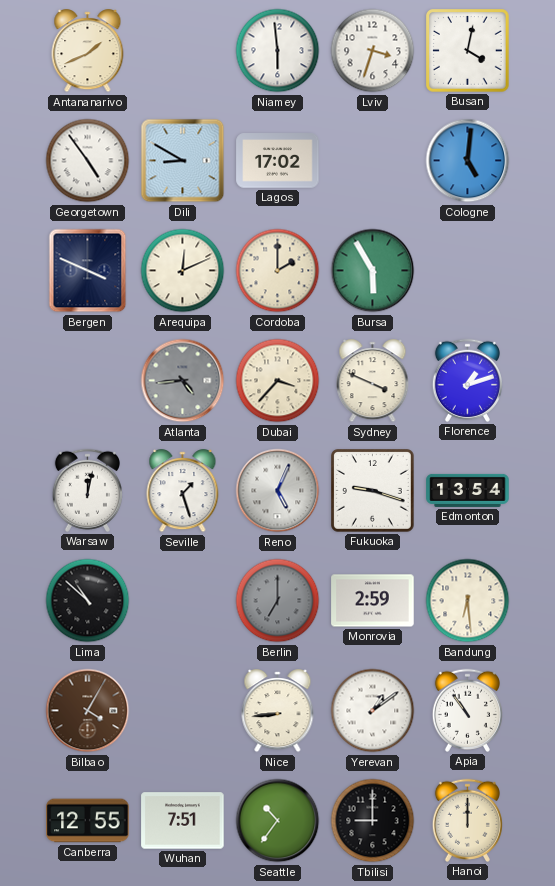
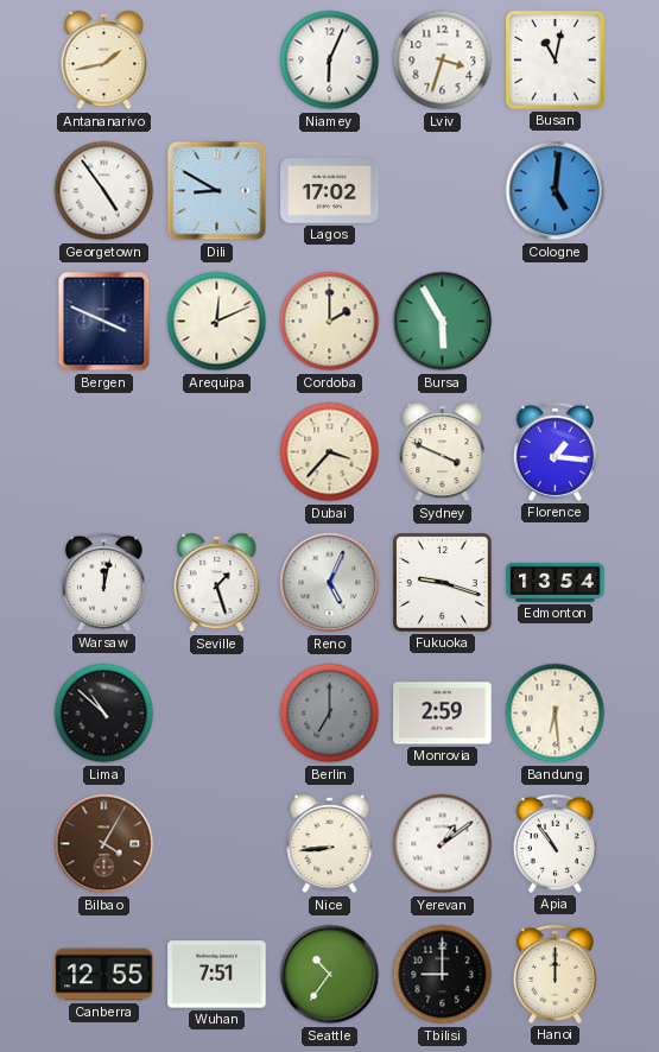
Antananarivo: 1:41 -> 1:43
Niamey: 5:59 -> 6:04
Busan: 4:02 -> 11:02
Atlanta: 4:44 -> none
Florence: 1:12 -> 1:16
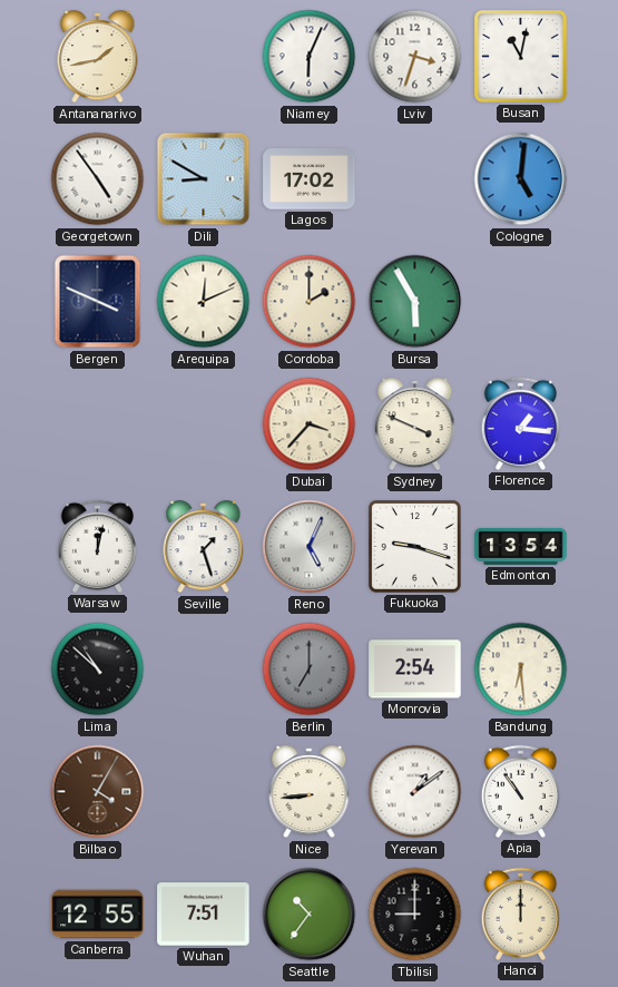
Monrovia: 2:59 -> 2:54
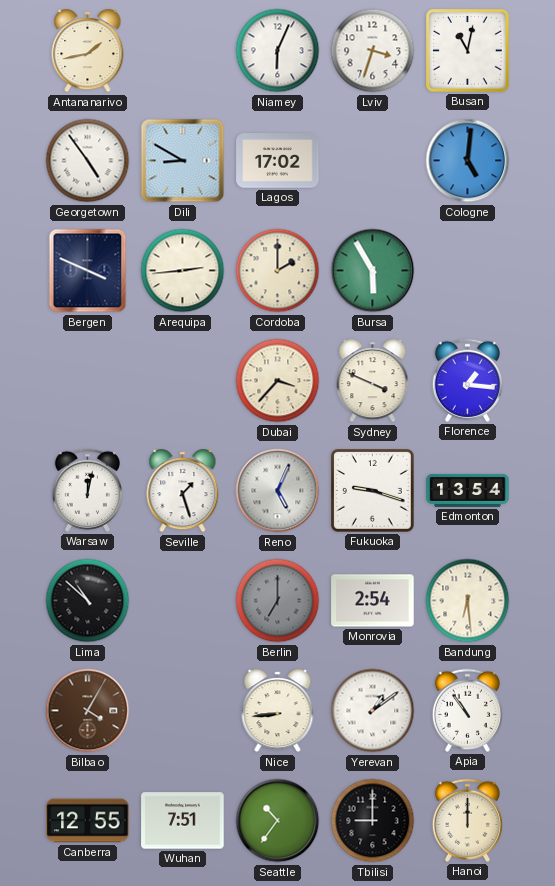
Arequipa: 12:11 -> 2:44
